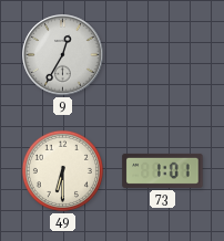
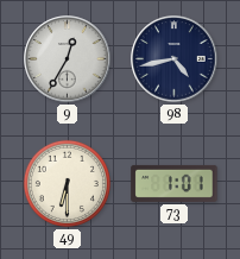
98: none -> 4:43
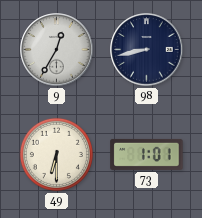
98: 4:43 -> 8:43
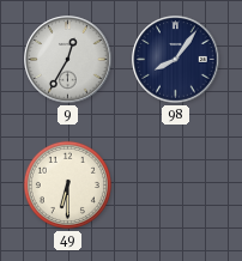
98: 8:43 -> 8:06
73: 1:01 -> none
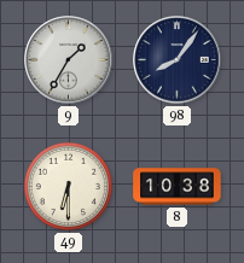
9: 12:35 -> 1:35
8: none -> 10:38
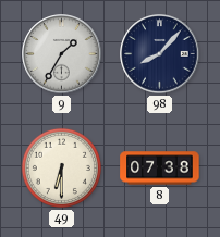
98: 8:06 -> 8:07
8: 10:38 -> 07:38
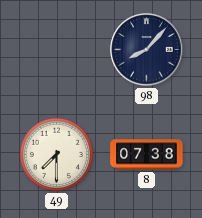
9: 1:35 -> none
49: 6:30 -> 7:30
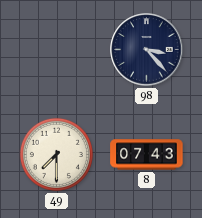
98: 8:07 -> 3:23
8: 07:38 -> 07:43
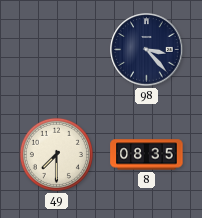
8: 07:43 -> 08:35
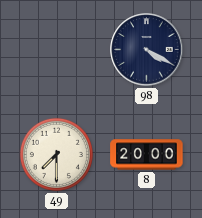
98: 3:23 -> 4:20
8: 08:35 -> 20:00
